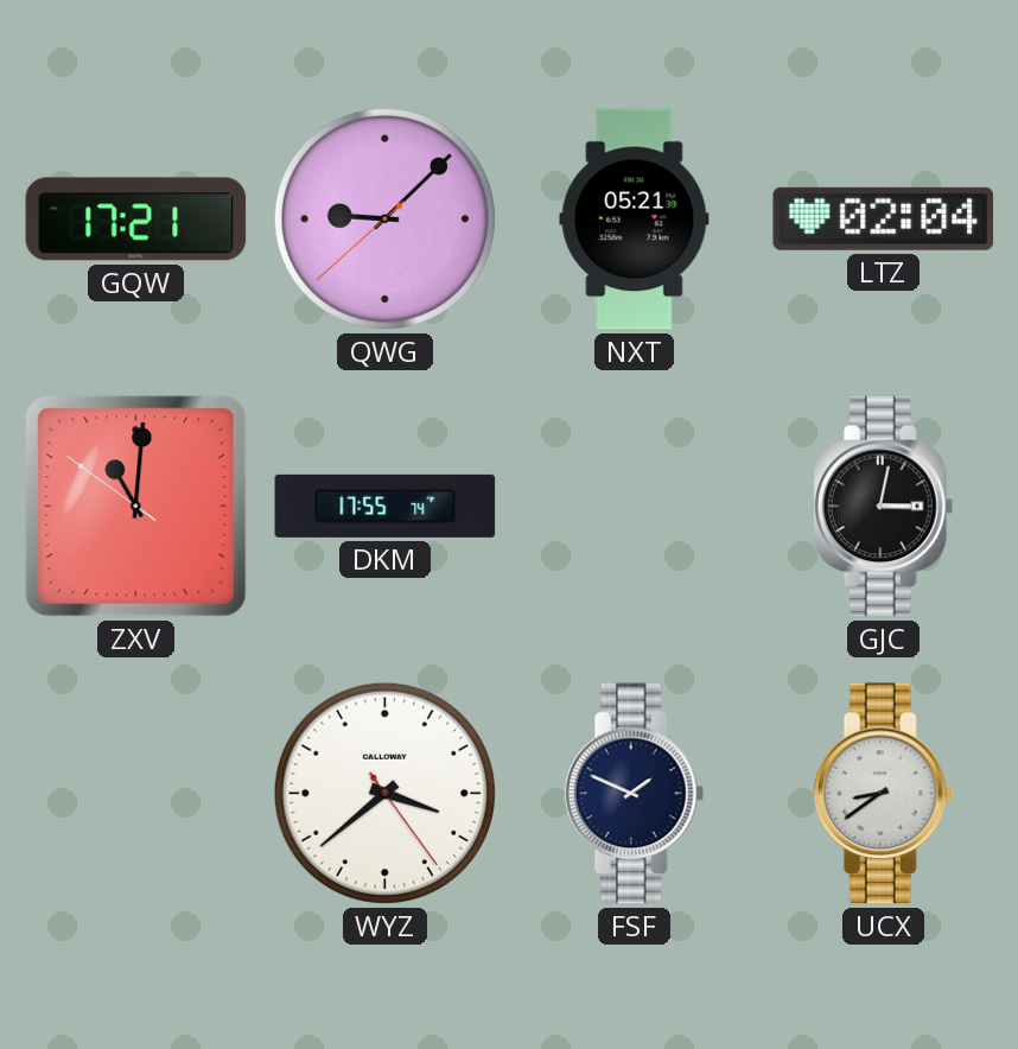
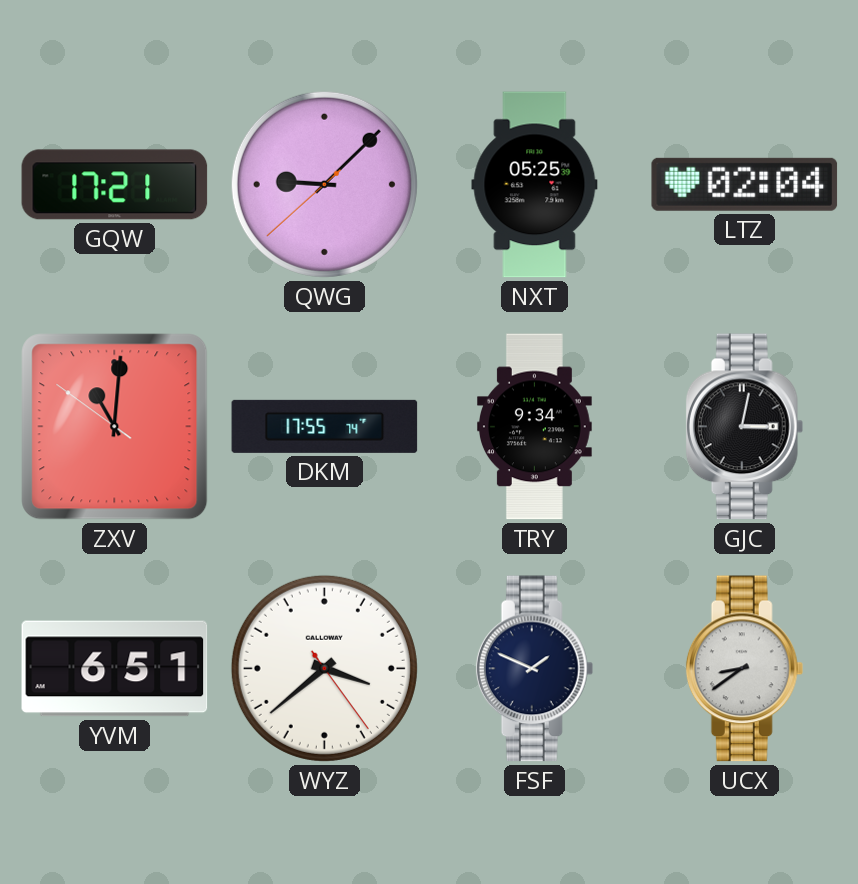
NXT: 05:21 -> 05:25
TRY: none -> 9:34
YVM: none -> 6:51
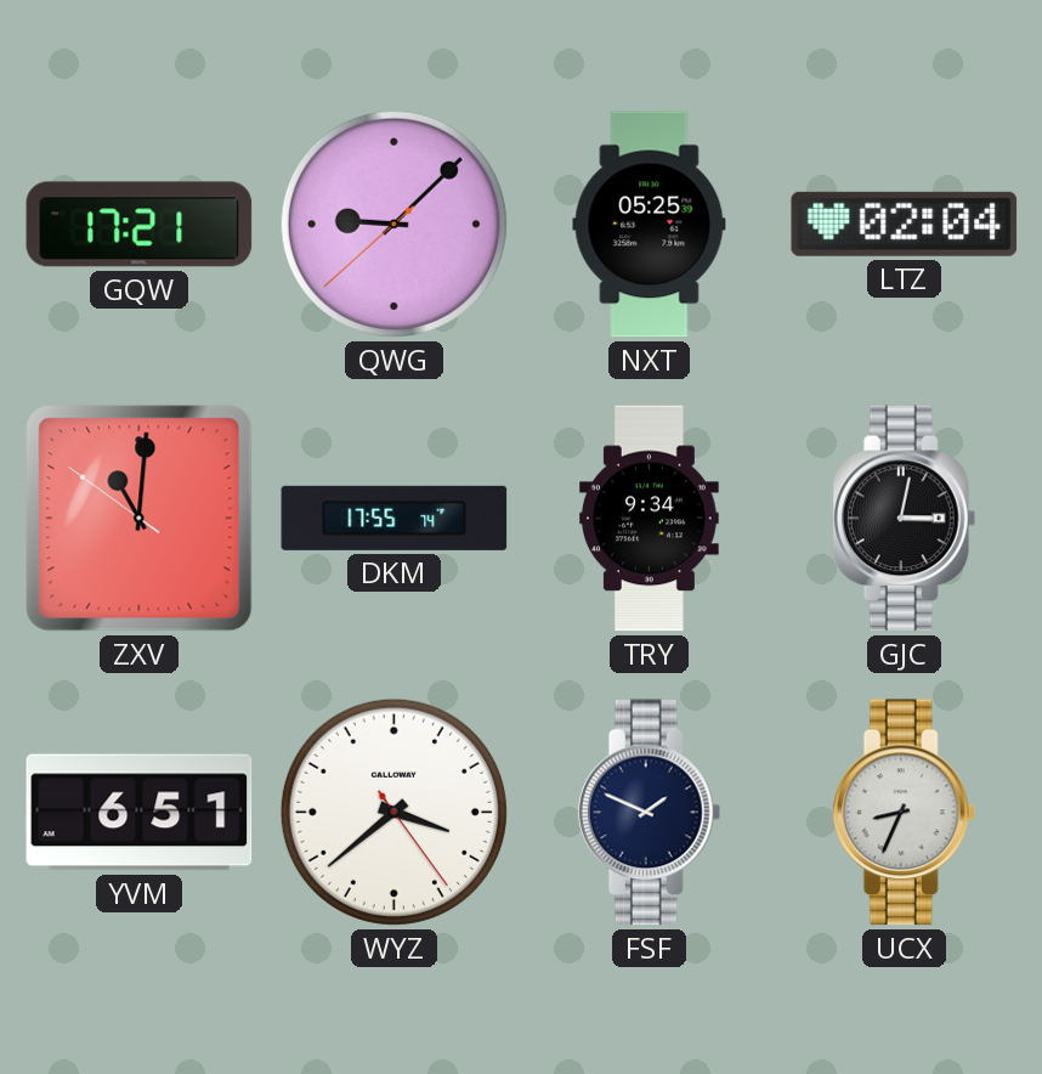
UCX: 8:39 -> 8:34
